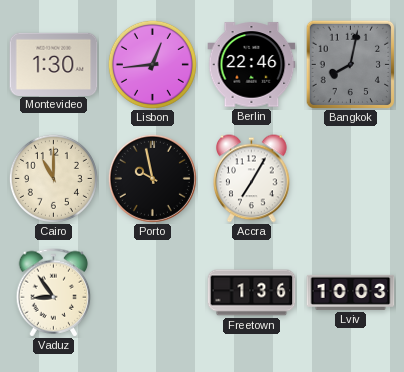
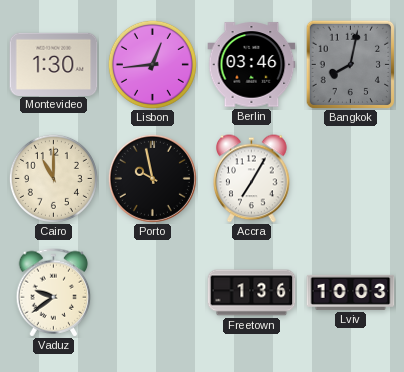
Berlin: 22:46 -> 03:46
Vaduz: 8:54 -> 9:39
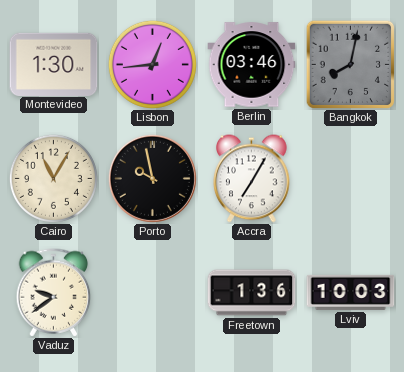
Cairo: 11:00 -> 11:05
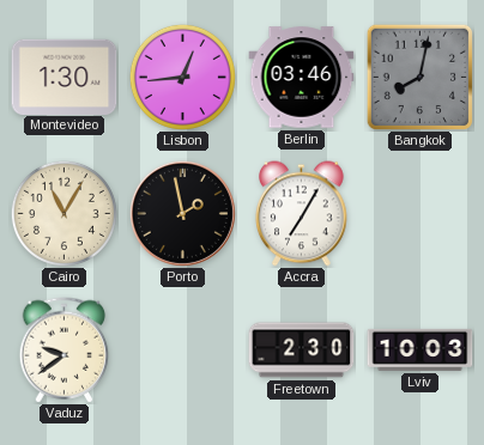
Porto: 9:58 -> 1:58
Freetown: 1:36 -> 2:30
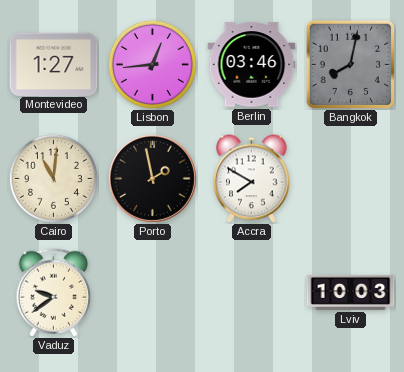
Montevideo: 1:30 -> 1:27
Cairo: 11:05 -> 11:01
Accra: 7:05 -> 7:50
Freetown: 2:30 -> none
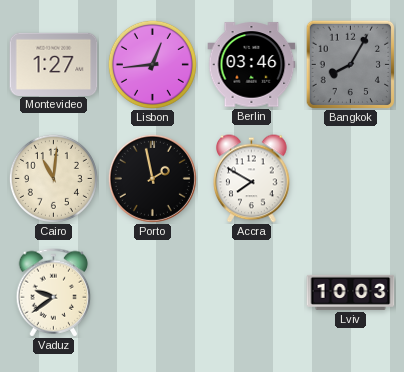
Bangkok: 8:02 -> 8:05
